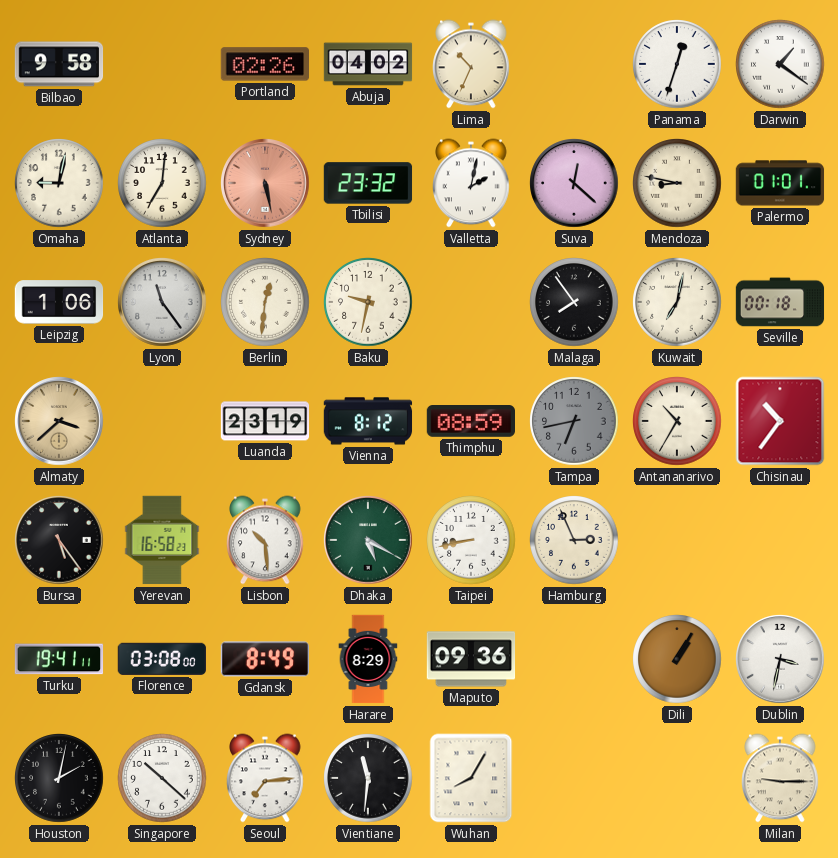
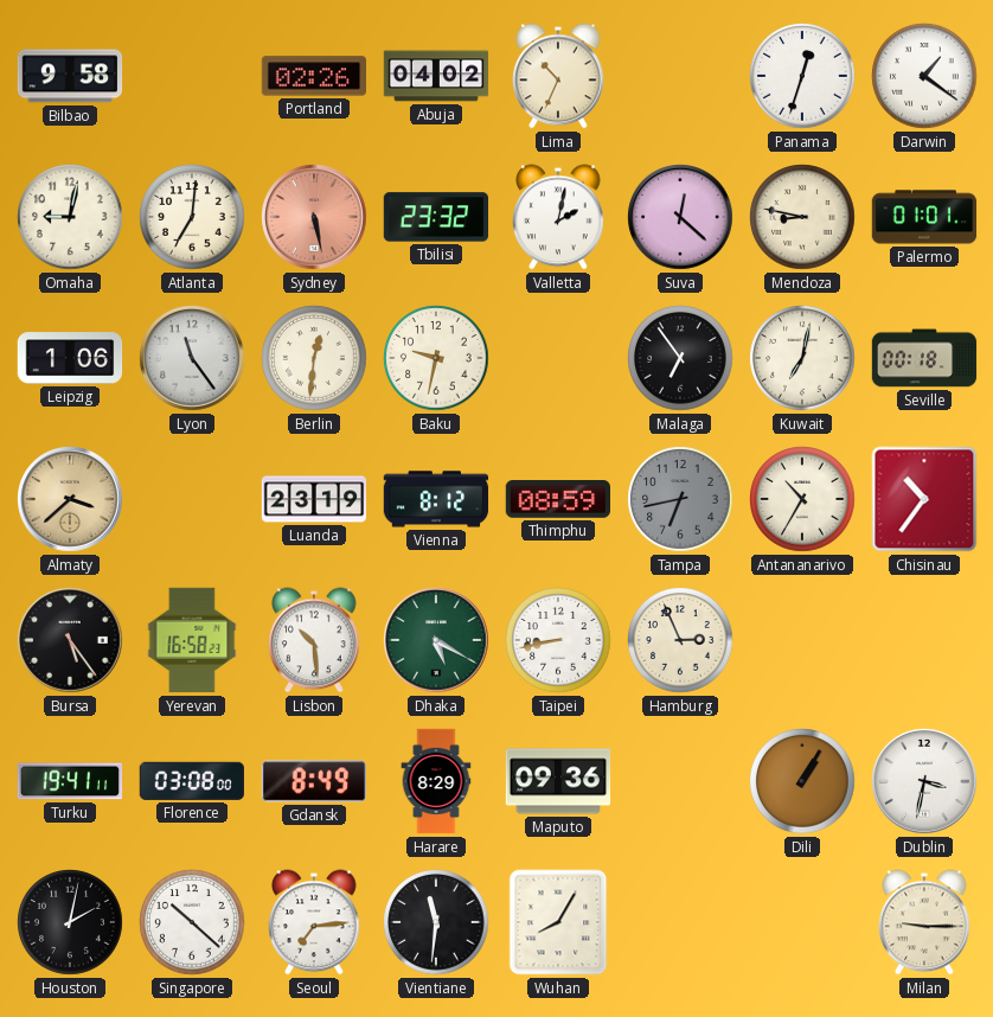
Malaga: 7:54 -> 6:54
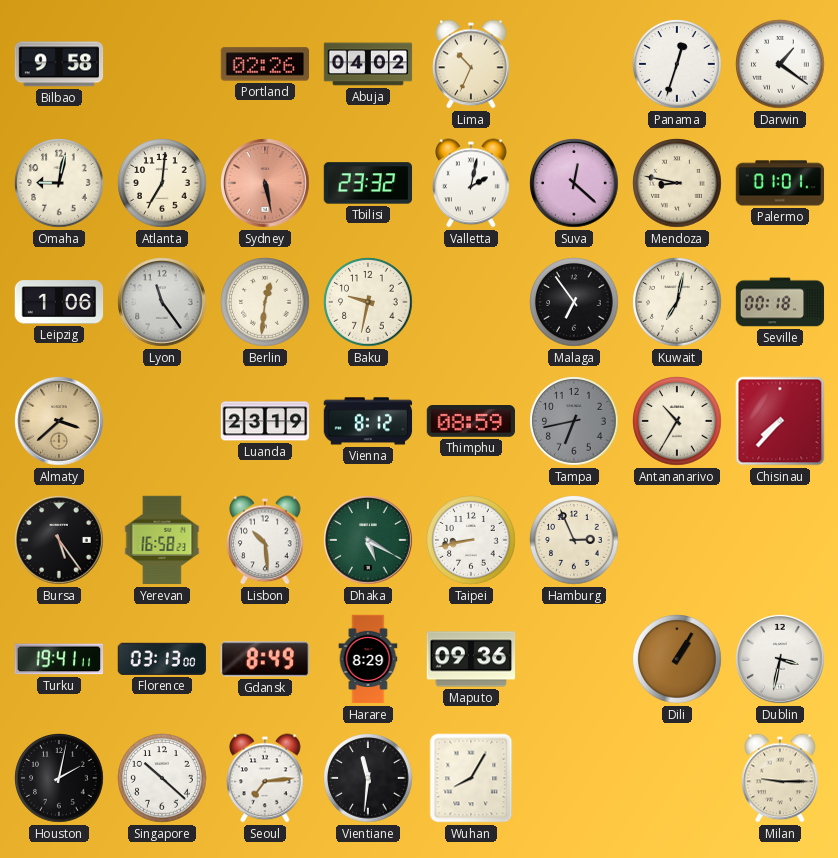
Chisinau: 10:36 -> 7:37
Florence: 03:08 -> 03:13
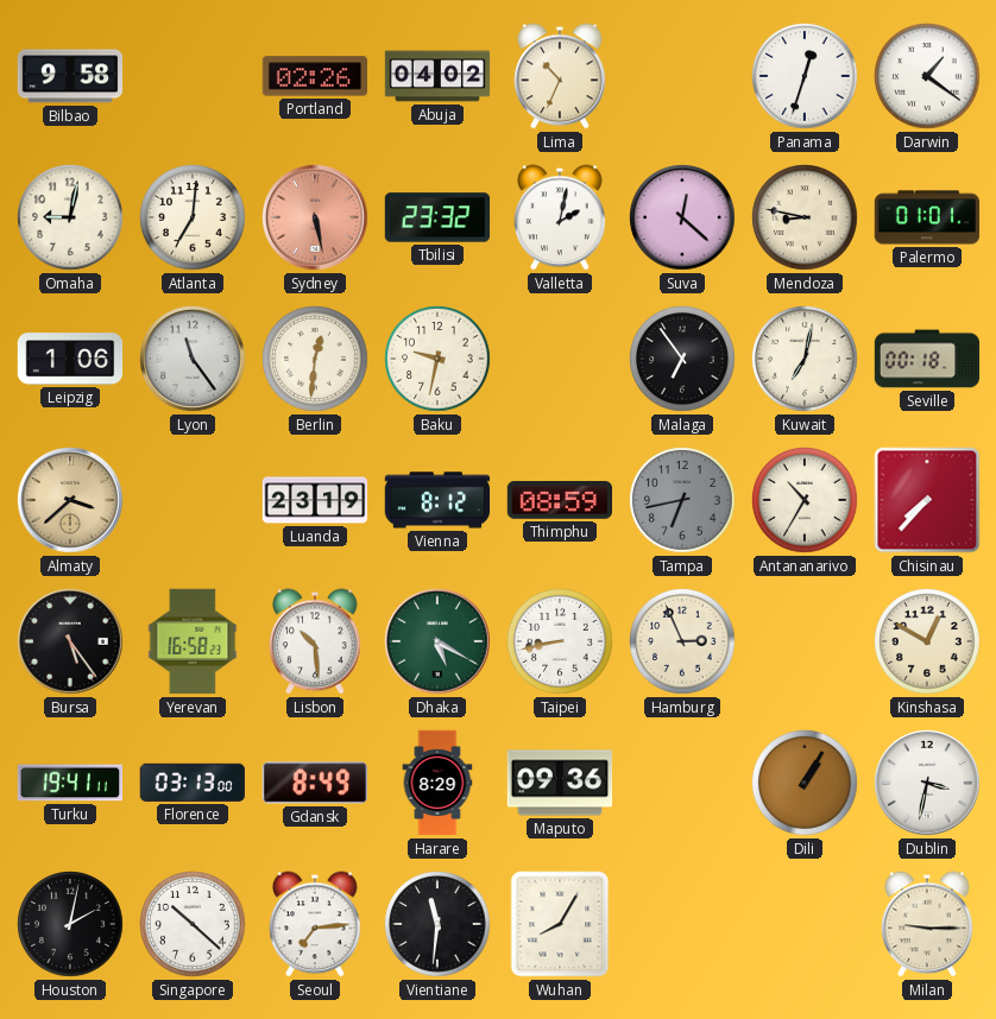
Kinshasa: none -> 12:50
